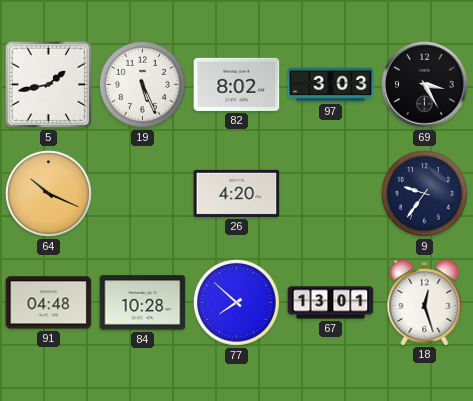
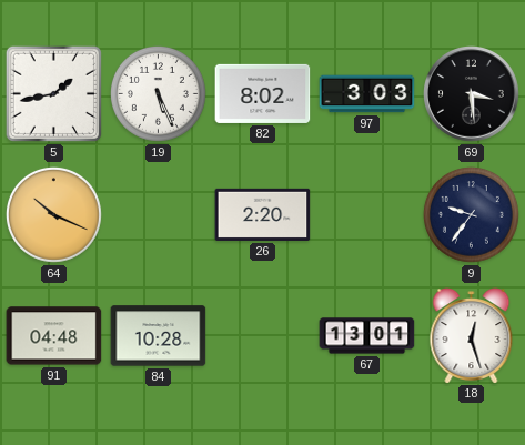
69: 3:25 -> 3:29
26: 4:20 -> 2:20
77: 7:52 -> none
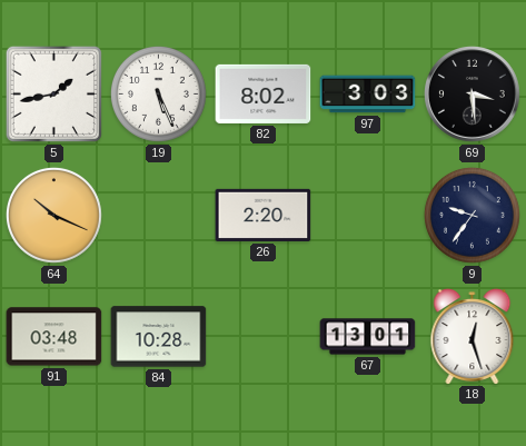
91: 04:48 -> 03:48
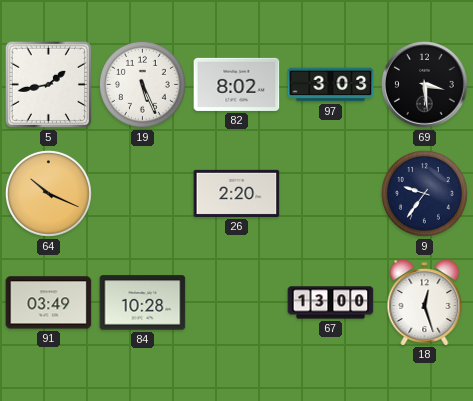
91: 03:48 -> 03:49
67: 13:01 -> 13:00
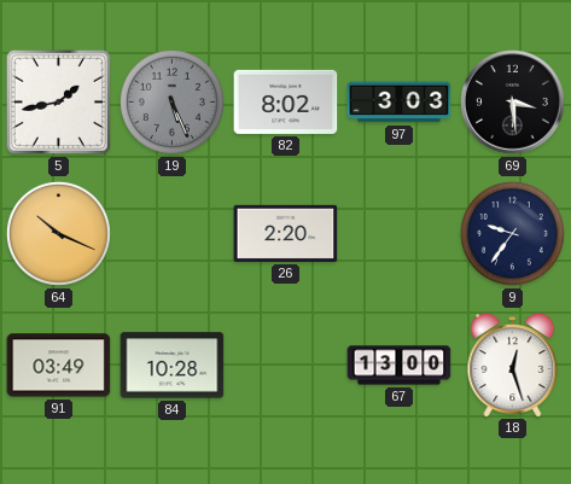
19 dial: white -> grey
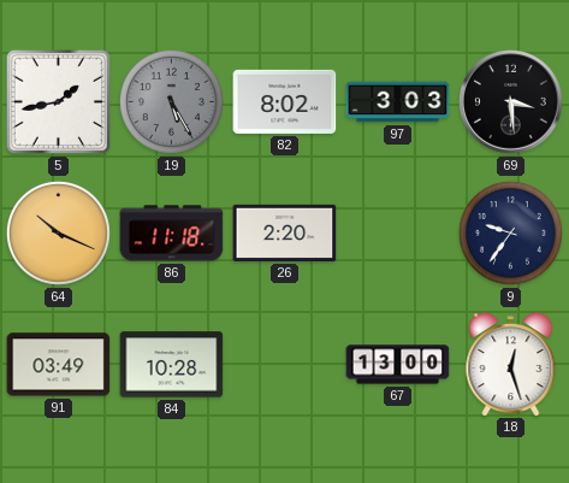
19: 5:26 -> 5:25
86: none -> 11:18
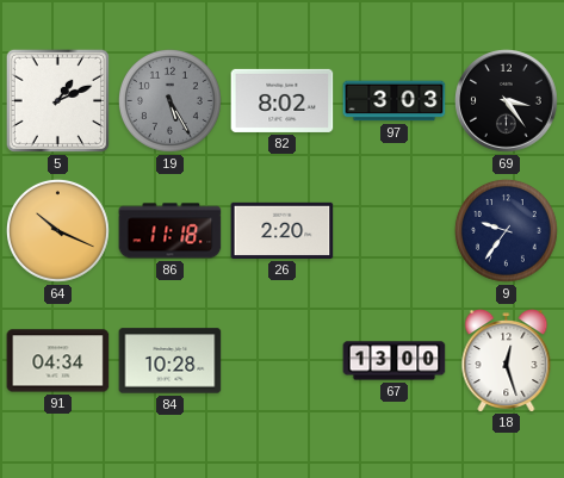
5: 1:43 -> 1:11
69: 3:29 -> 3:24
91: 03:49 -> 04:34
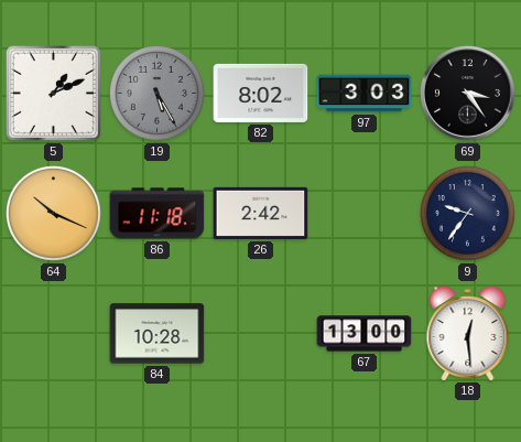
26: 2:20 -> 2:42
91: 04:34 -> none
18: 12:27 -> 12:29
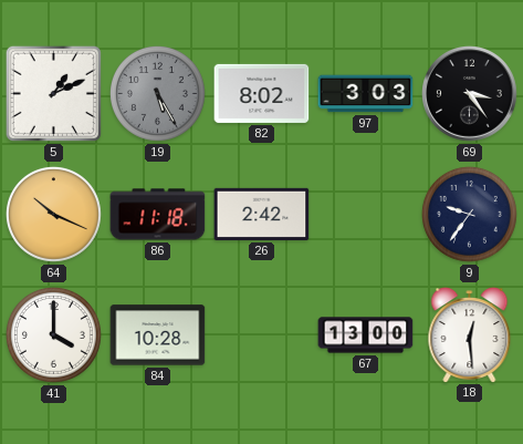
41: none -> 4:00
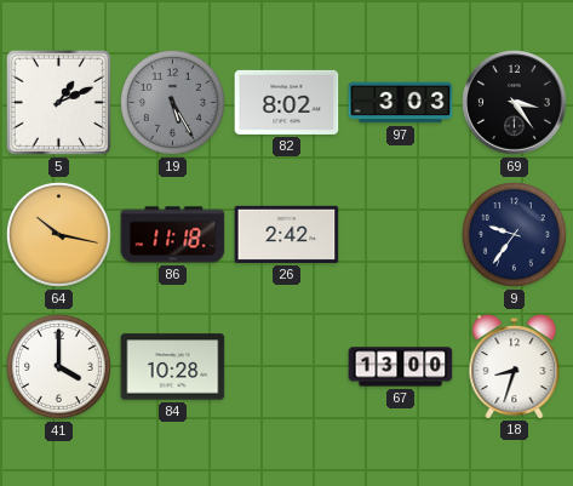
64: 10:19 -> 10:17
18: 12:29 -> 8:33
